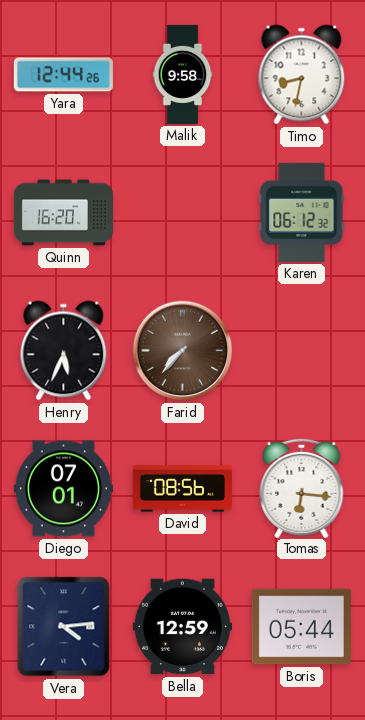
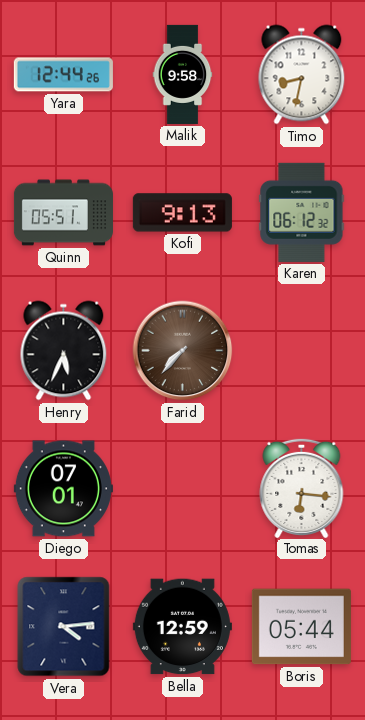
Quinn: 16:20 -> 05:51
Kofi: none -> 9:13
David: 08:56 -> none
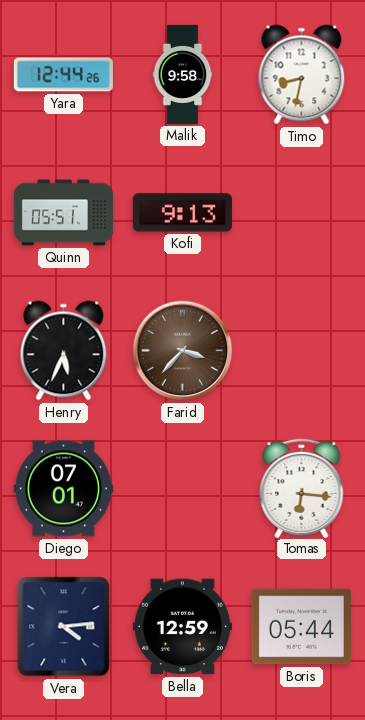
Karen: 06:12 -> none
Farid: 7:37 -> 3:37
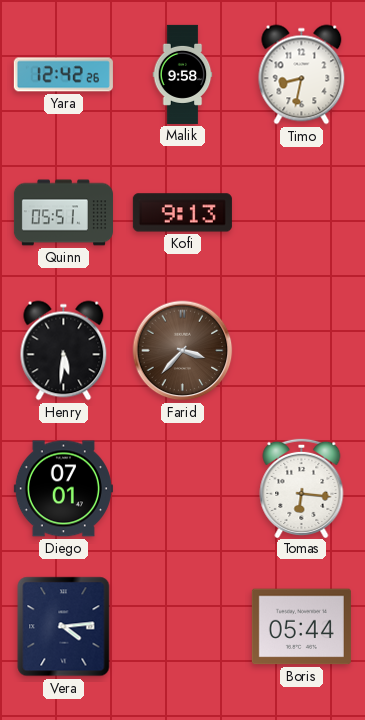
Yara: 12:44 -> 12:42
Henry: 5:34 -> 5:31
Bella: 12:59 -> none
